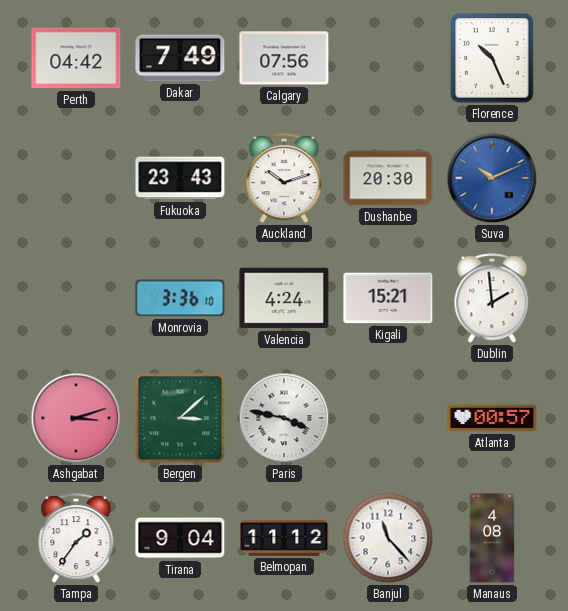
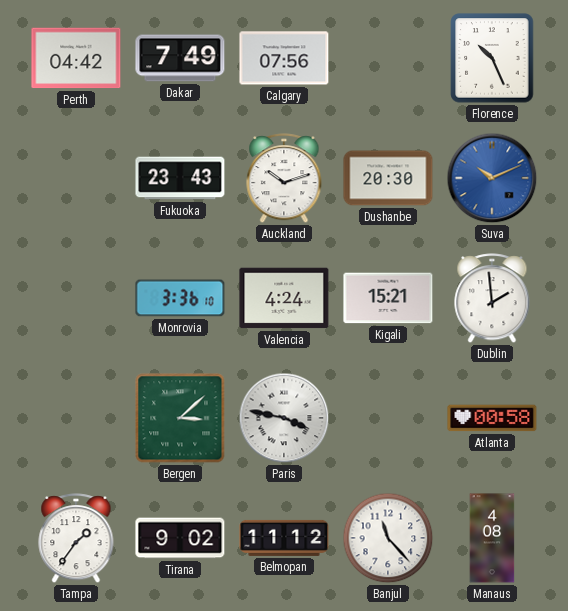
Ashgabat: 3:12 -> none
Atlanta: 00:57 -> 00:58
Tirana: 9:04 -> 9:02
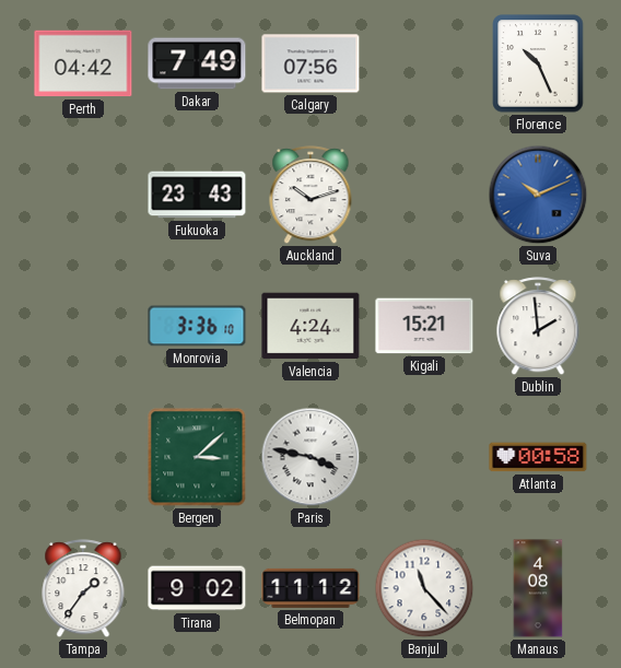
Dushanbe: 20:30 -> none
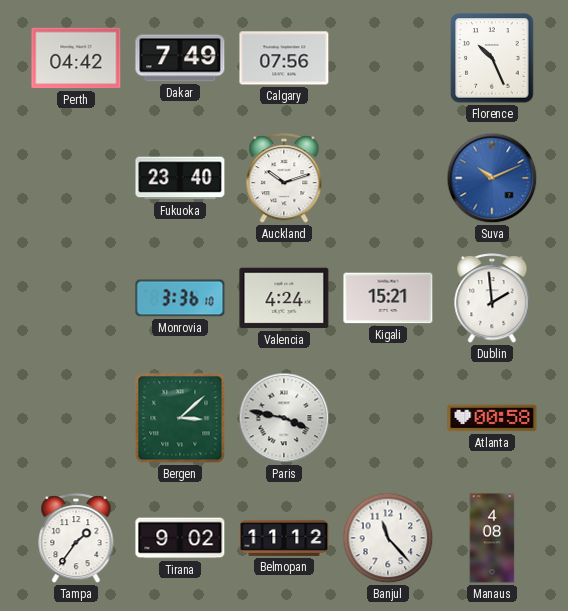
Fukuoka: 23:43 -> 23:40
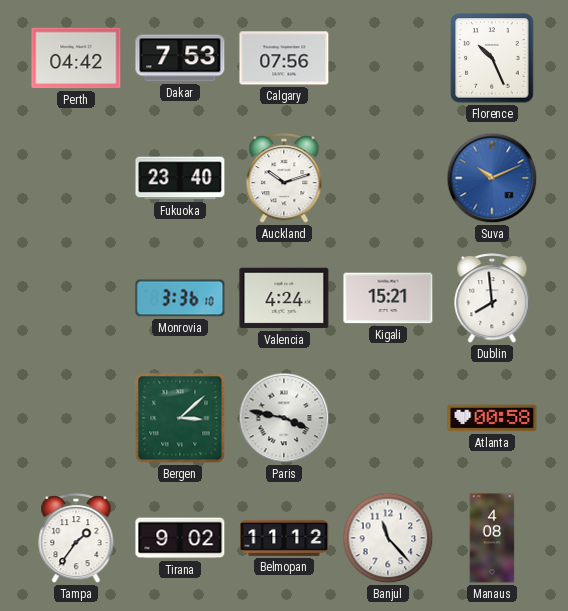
Dakar: 7:49 -> 7:53
Dublin: 1:59 -> 7:59
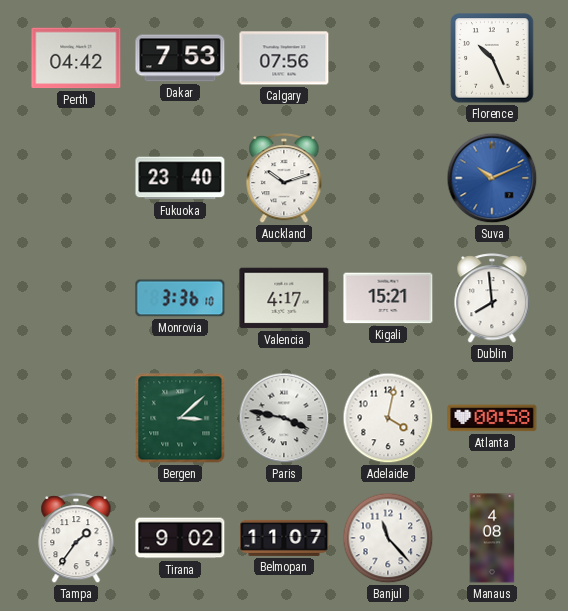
Valencia: 4:24 -> 4:17
Adelaide: none -> 4:02
Belmopan: 11:12 -> 11:07
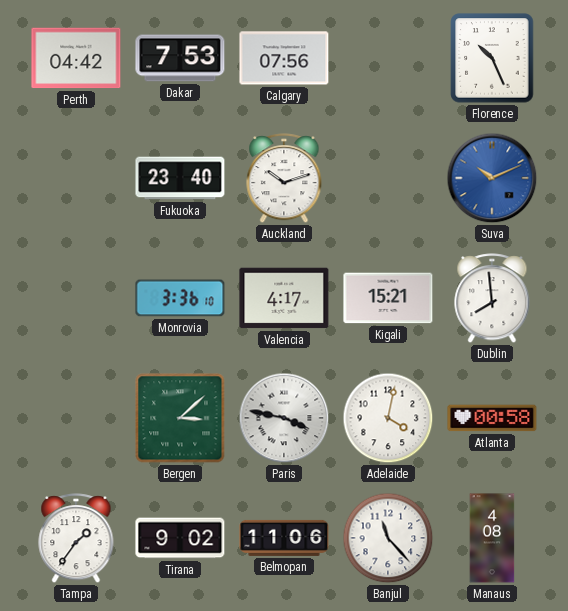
Belmopan: 11:07 -> 11:06
